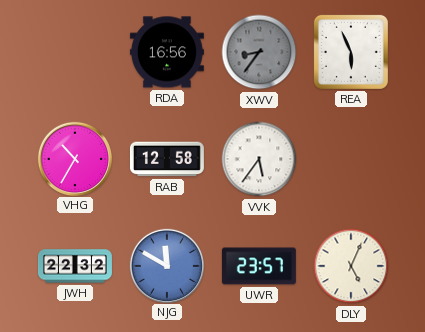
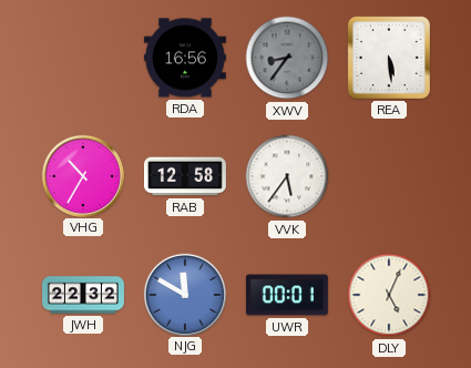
REA: 5:56 -> 5:29
UWR: 23:57 -> 00:01
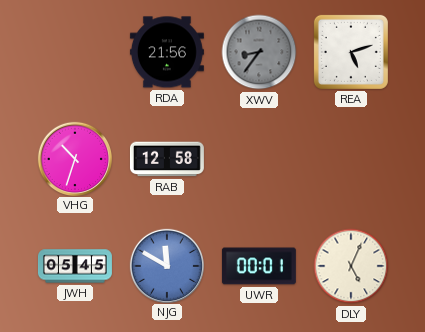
RDA: 16:56 -> 21:56
REA: 5:29 -> 5:12
VHG: 10:35 -> 10:33
VVK: 5:36 -> none
JWH: 22:32 -> 05:45
